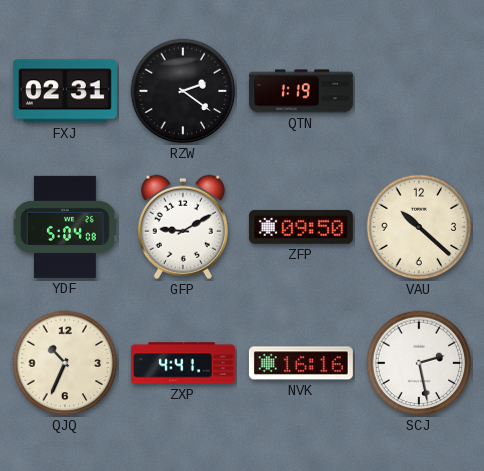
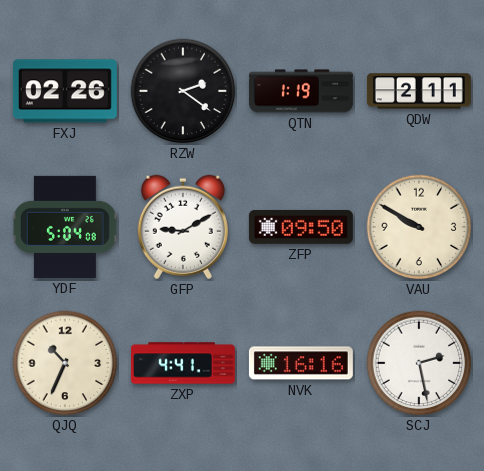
FXJ: 02:31 -> 02:26
QDW: none -> 2:11
VAU: 10:22 -> 9:50
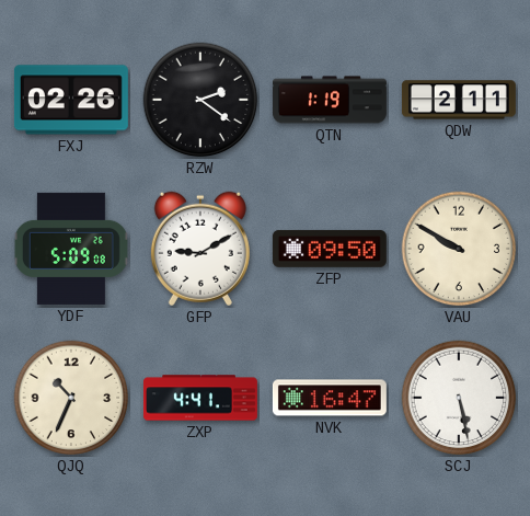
YDF: 5:04 -> 5:09
NVK: 16:16 -> 16:47
SCJ: 2:28 -> 5:28
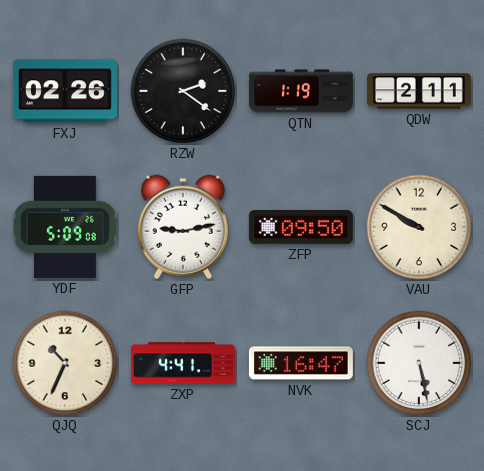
GFP: 9:10 -> 9:13
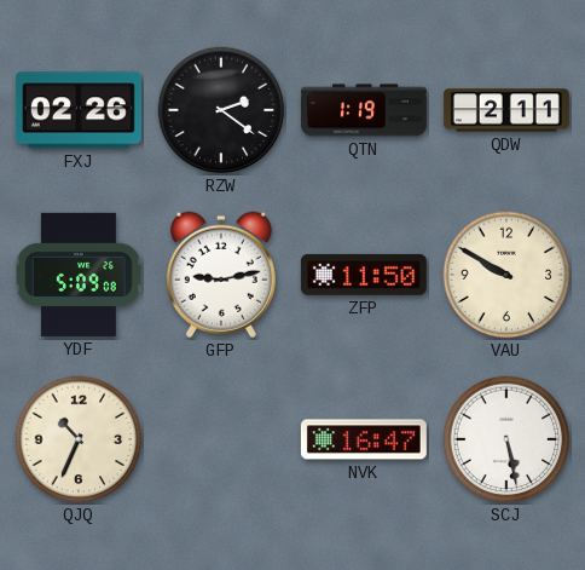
ZFP: 09:50 -> 11:50
ZXP: 4:41 -> none
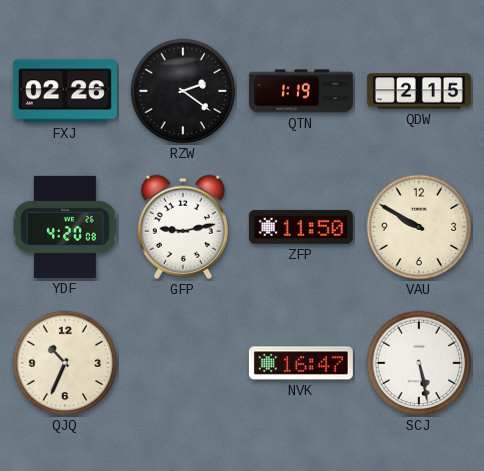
QDW: 2:11 -> 2:15
YDF: 5:09 -> 4:20
